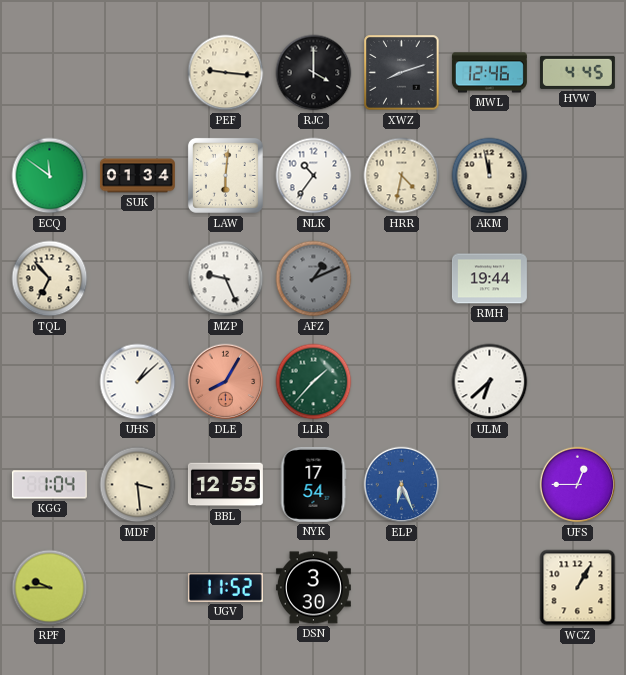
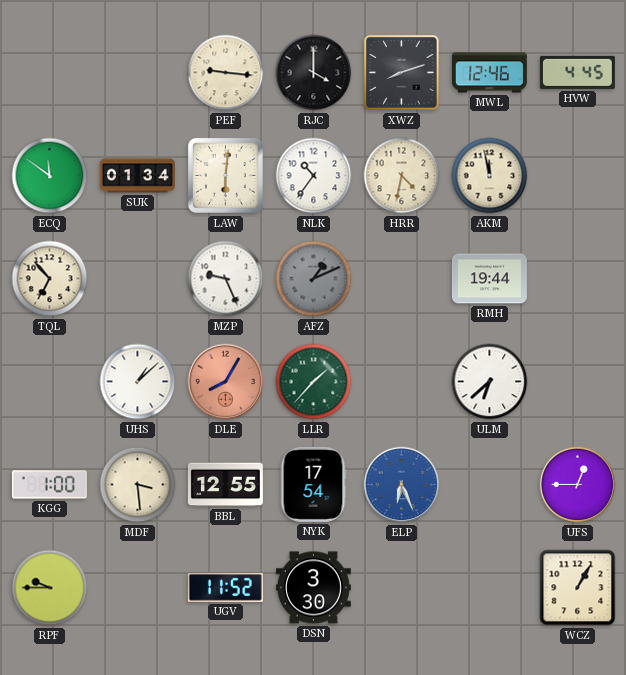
KGG: 1:04 -> 1:00
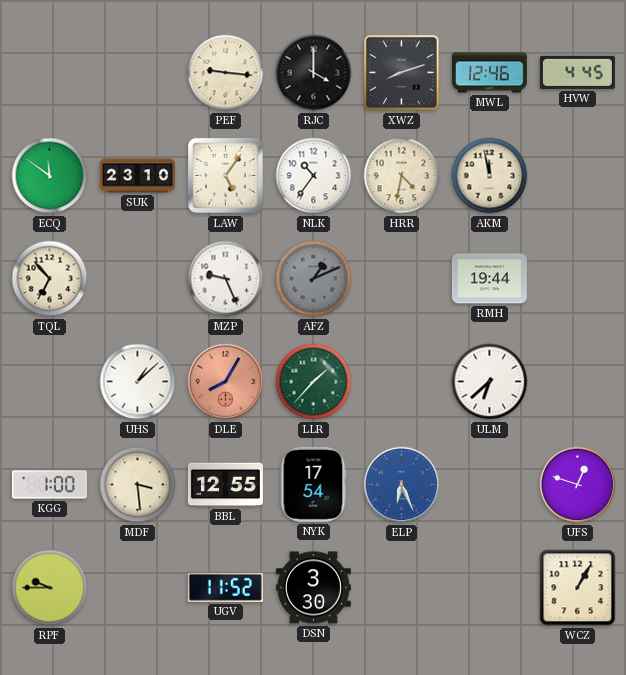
SUK: 01:34 -> 23:10
LAW: 6:01 -> 5:06
UFS: 12:45 -> 12:48
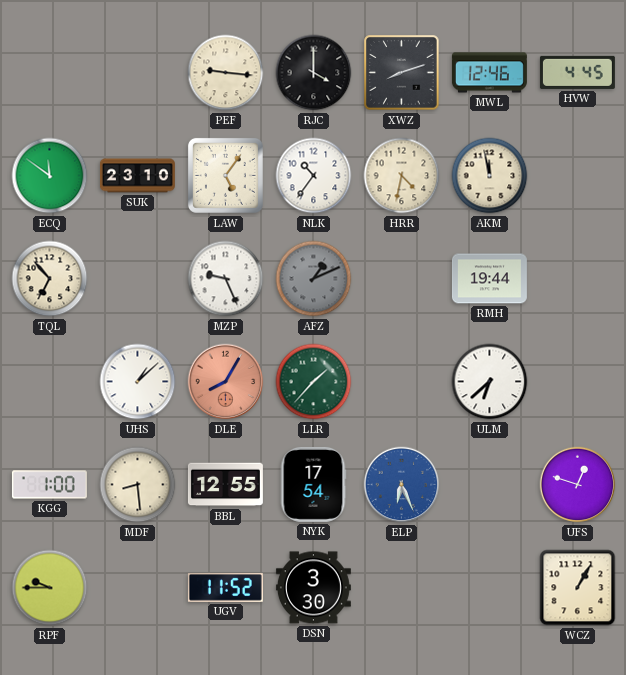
MDF: 3:29 -> 8:29
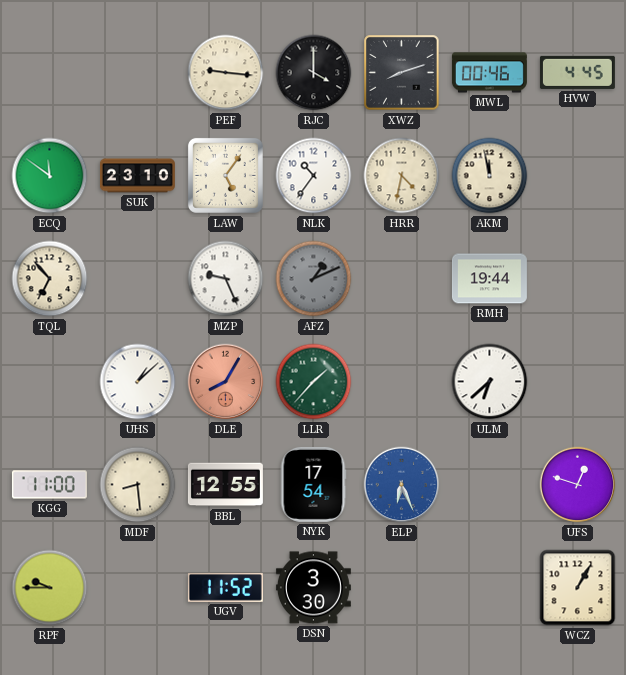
MWL: 12:46 -> 00:46
KGG: 1:00 -> 11:00
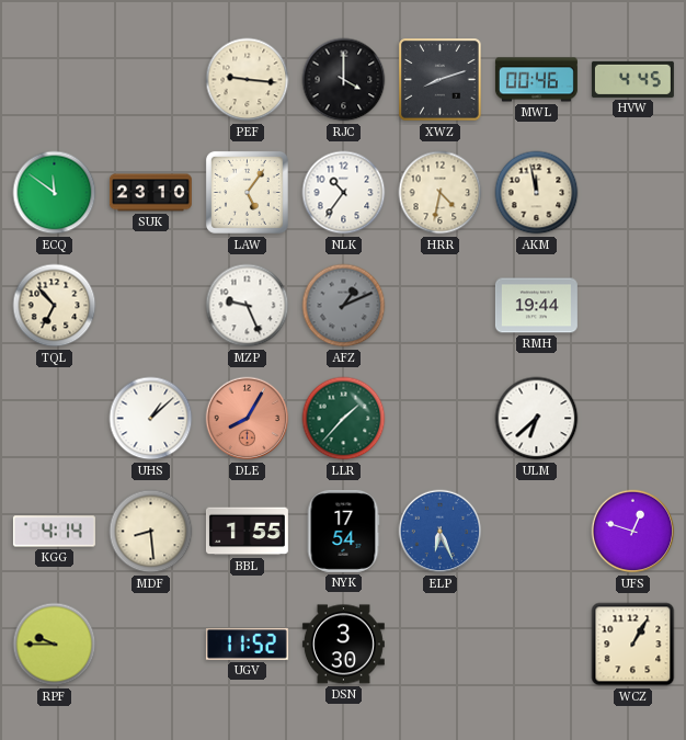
KGG: 11:00 -> 4:14
BBL: 12:55 -> 1:55
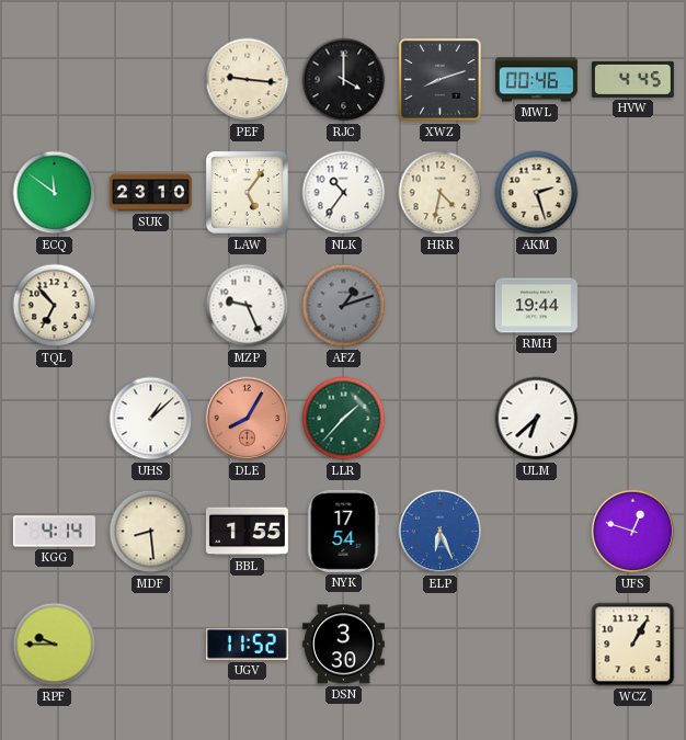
AKM: 11:58 -> 2:27
AFZ: 1:11 -> 1:12
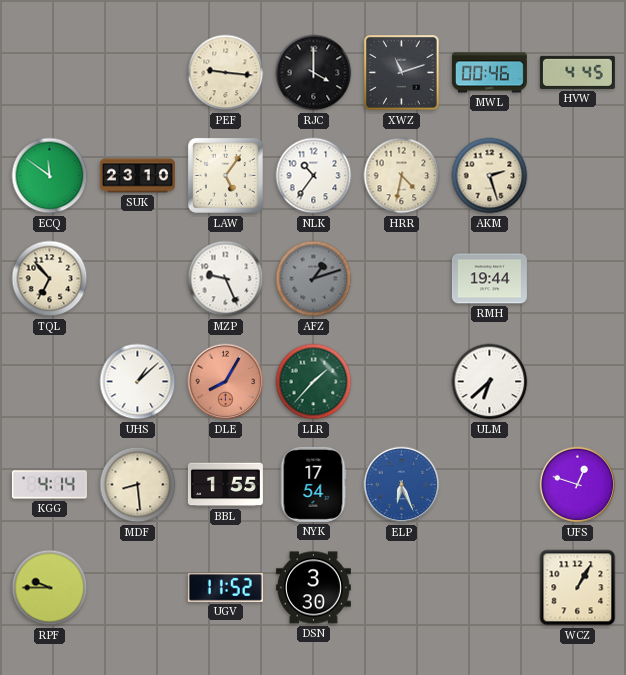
XWZ: 8:12 -> 11:12
